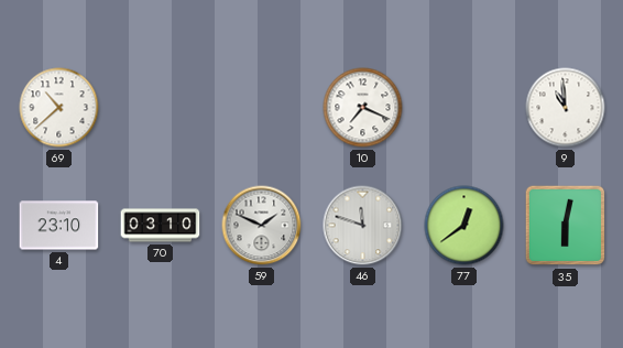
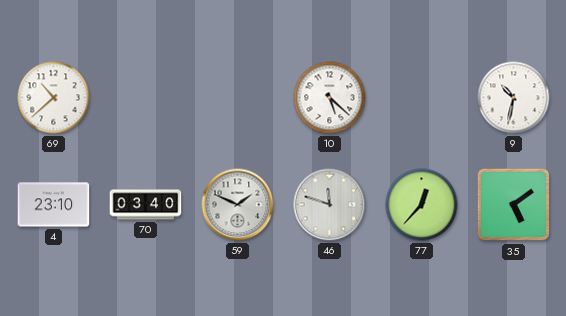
10: 7:19 -> 5:22
9: 10:59 -> 10:32
70: 03:10 -> 03:40
77: 12:39 -> 12:37
35: 6:02 -> 5:09
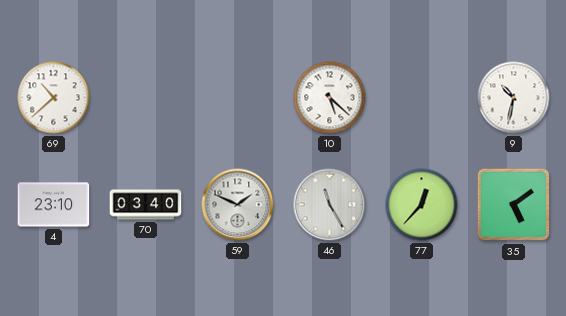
46: 11:48 -> 11:25
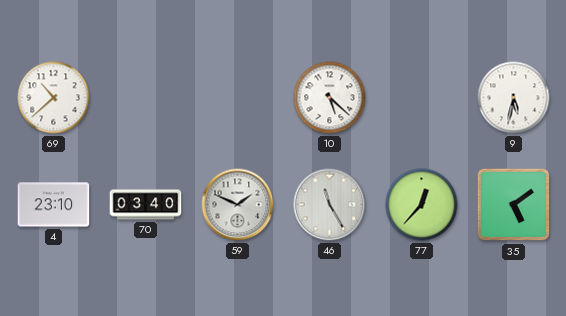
9: 10:32 -> 5:32
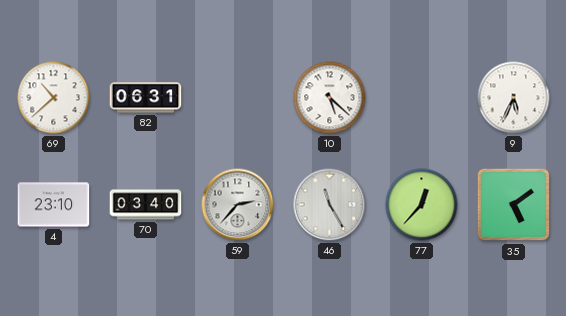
82: none -> 06:31
9: 5:32 -> 5:34
59: 1:49 -> 2:37
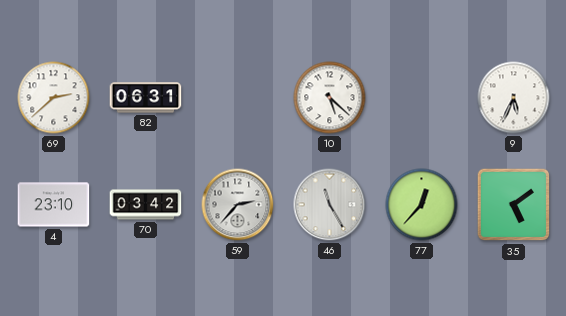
69: 10:38 -> 2:38
70: 03:40 -> 03:42
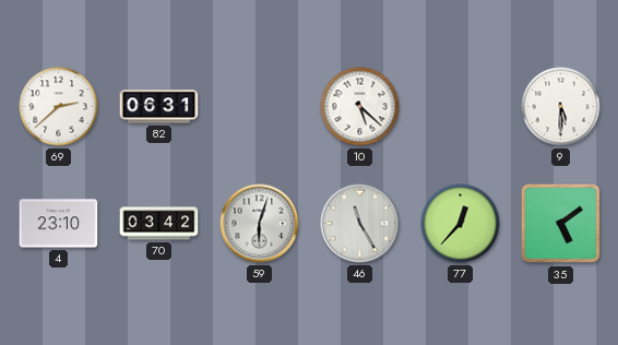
9: 5:34 -> 5:30
59: 2:37 -> 6:03
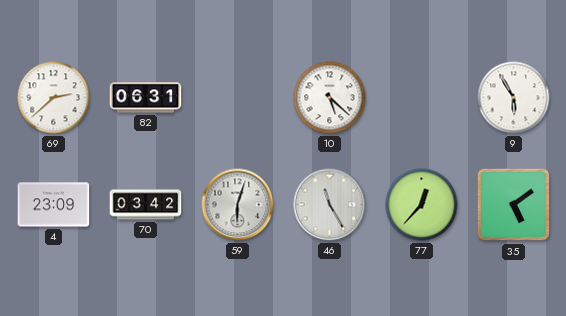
9: 5:30 -> 5:55
4: 23:10 -> 23:09
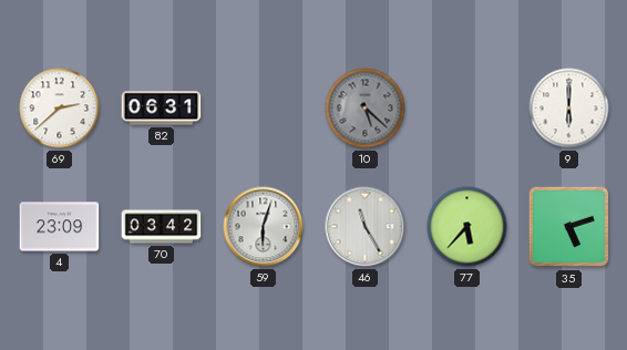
10 dial: white -> grey
9: 5:55 -> 6:00
77: 12:37 -> 5:37
35: 5:09 -> 5:12
